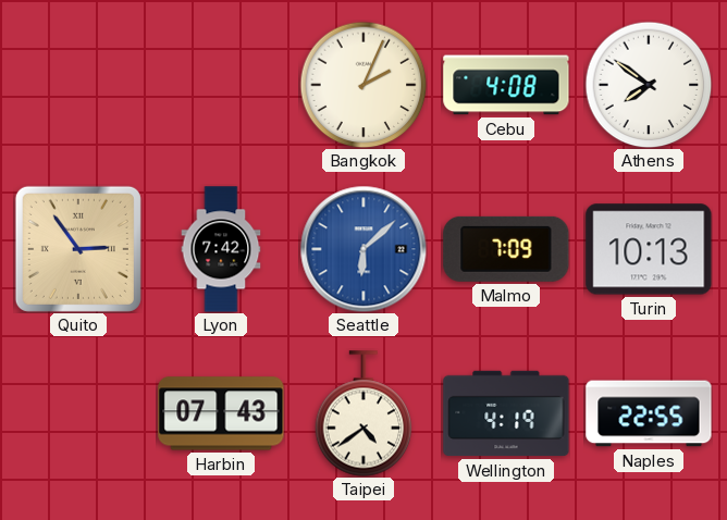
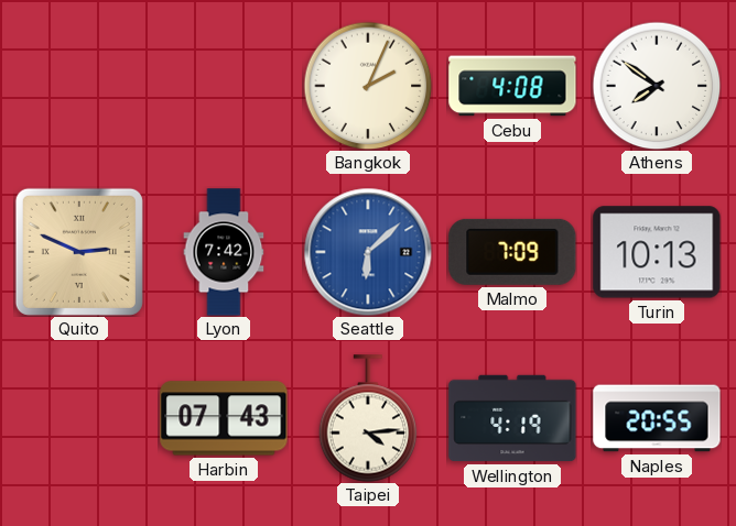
Quito: 2:54 -> 2:49
Taipei: 4:39 -> 4:14
Naples: 22:55 -> 20:55
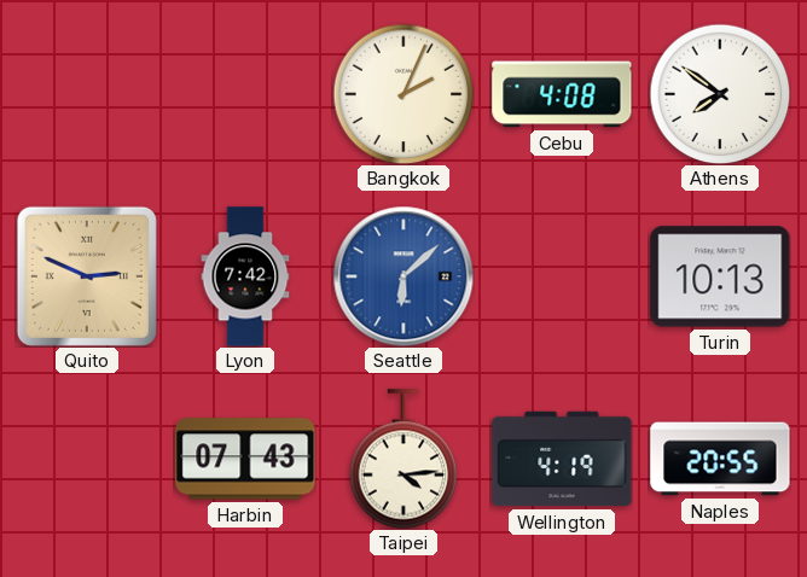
Malmo: 7:09 -> none
